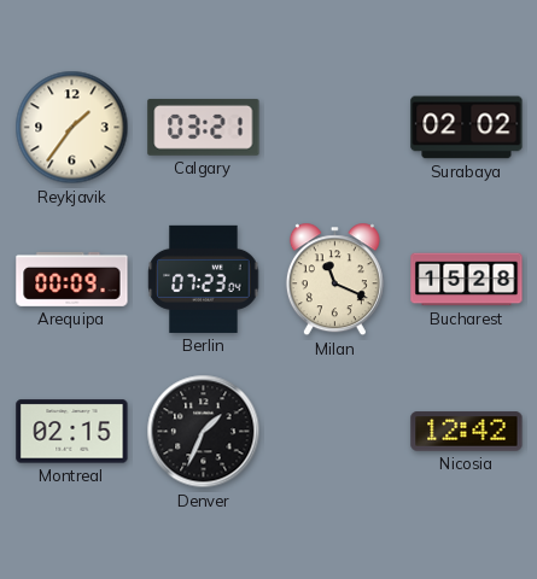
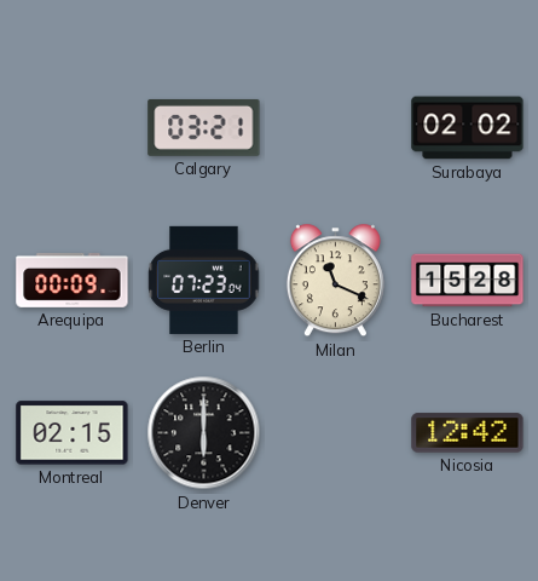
Reykjavik: 1:36 -> none
Denver: 1:34 -> 6:00
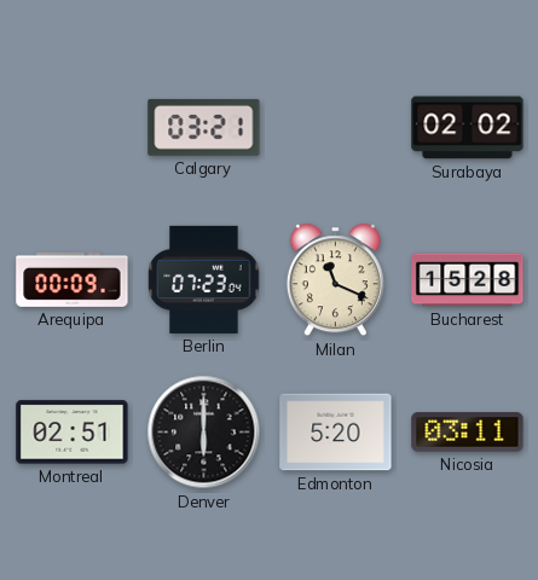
Montreal: 02:15 -> 02:51
Edmonton: none -> 5:20
Nicosia: 12:42 -> 03:11
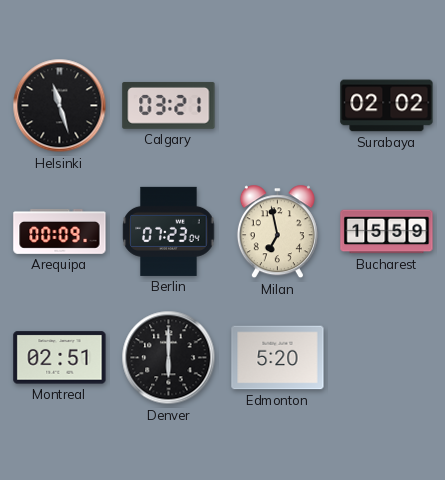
Helsinki: none -> 11:27
Milan: 11:19 -> 6:58
Bucharest: 15:28 -> 15:59
Nicosia: 03:11 -> none
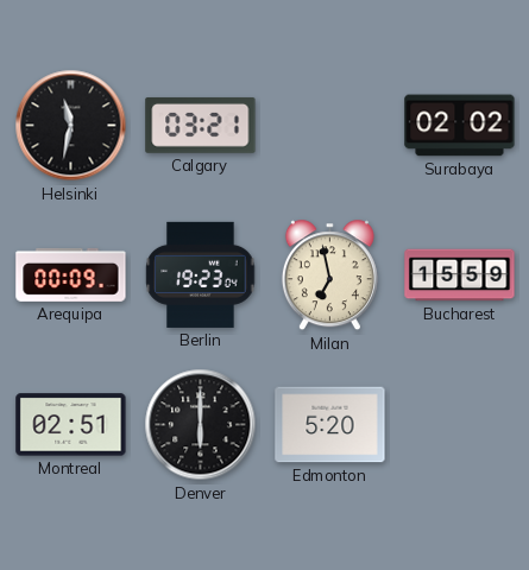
Helsinki: 11:27 -> 11:32
Berlin: 07:23 -> 19:23
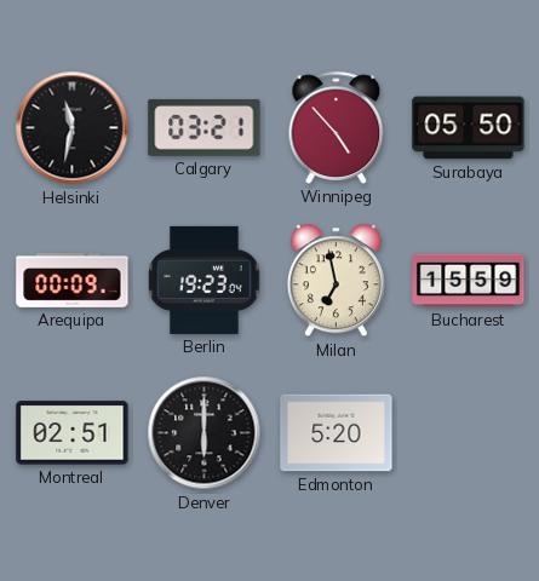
Winnipeg: none -> 4:53
Surabaya: 02:02 -> 05:50
